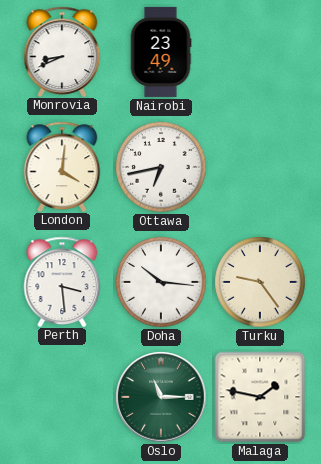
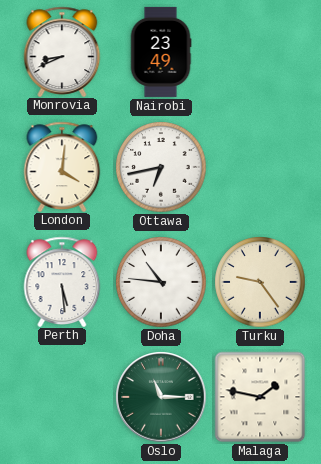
Perth: 3:29 -> 5:29
Doha: 10:16 -> 10:46
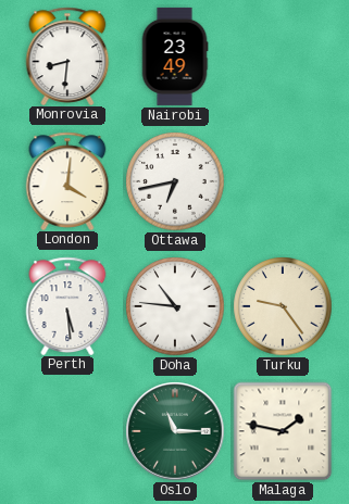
Monrovia: 8:41 -> 8:31
